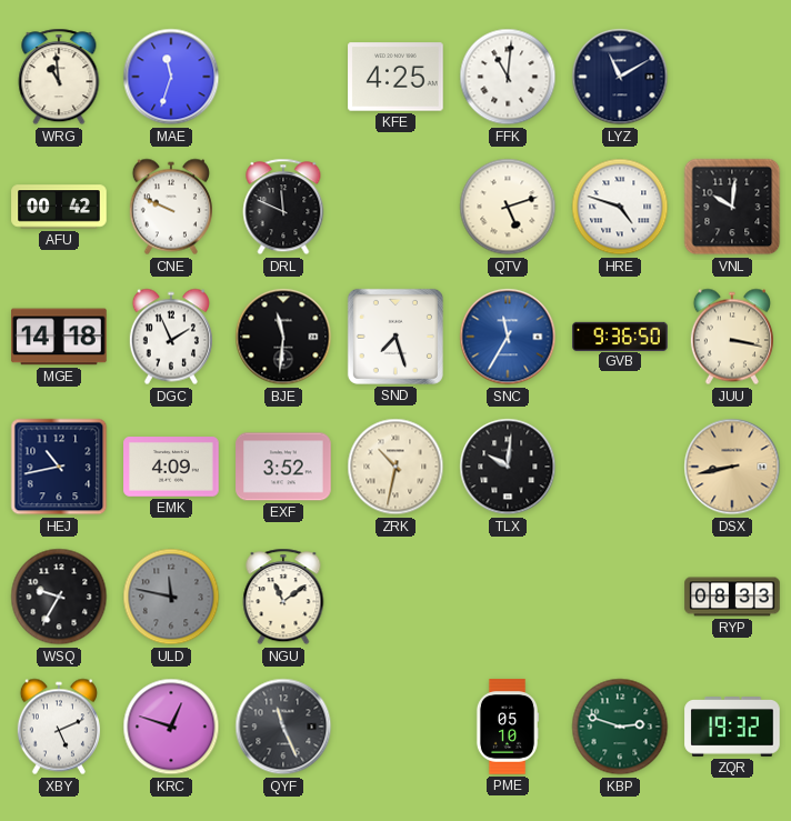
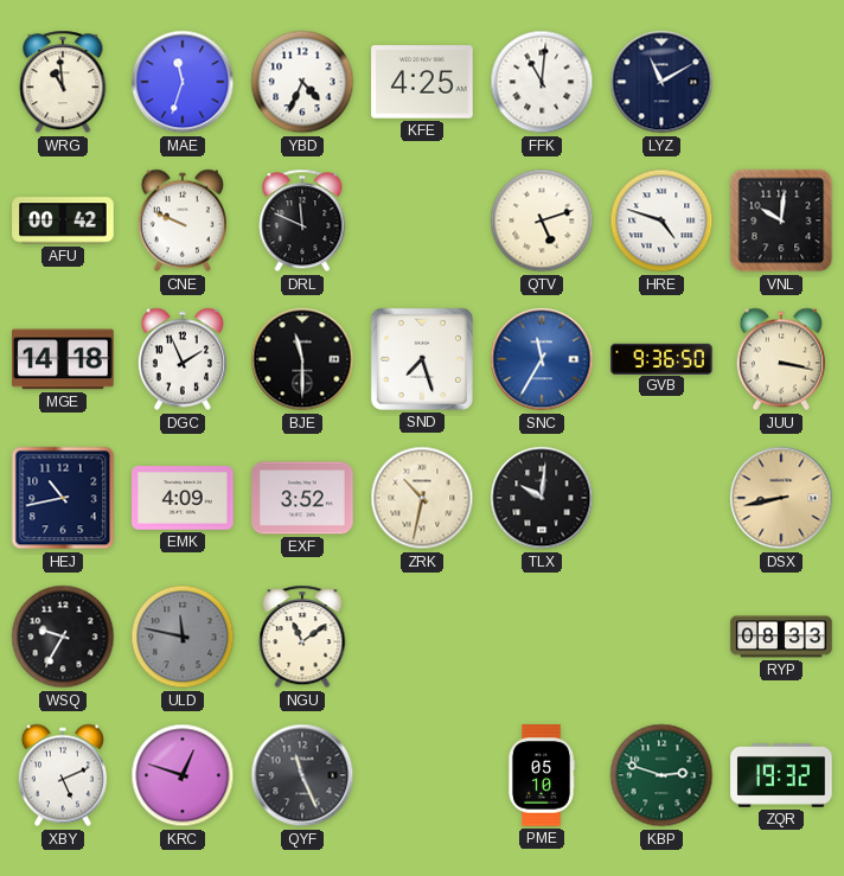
YBD: none -> 4:34
BJE: 11:31 -> 11:30
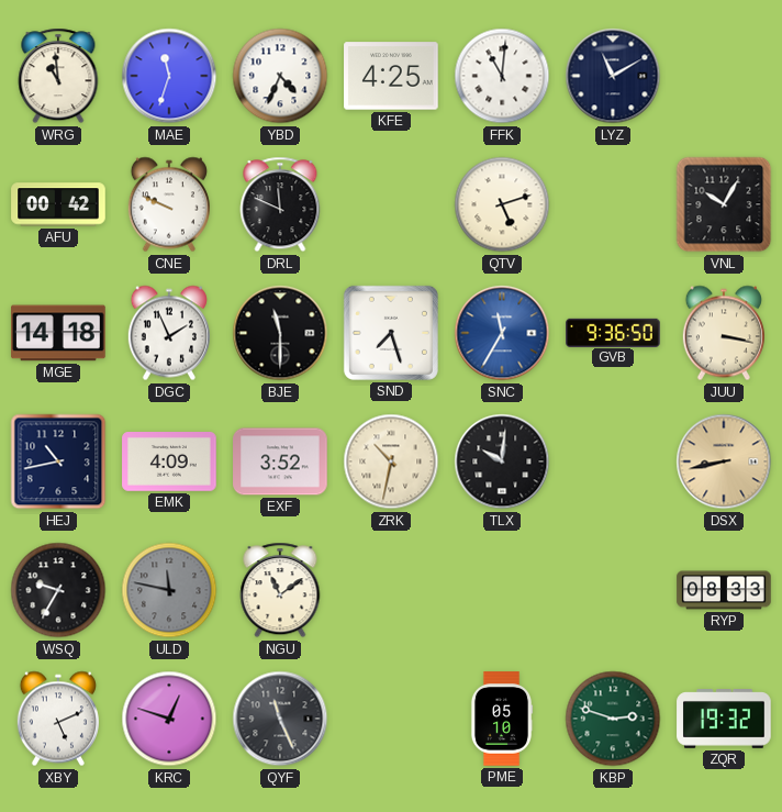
HRE: 4:48 -> none
VNL: 10:01 -> 10:05
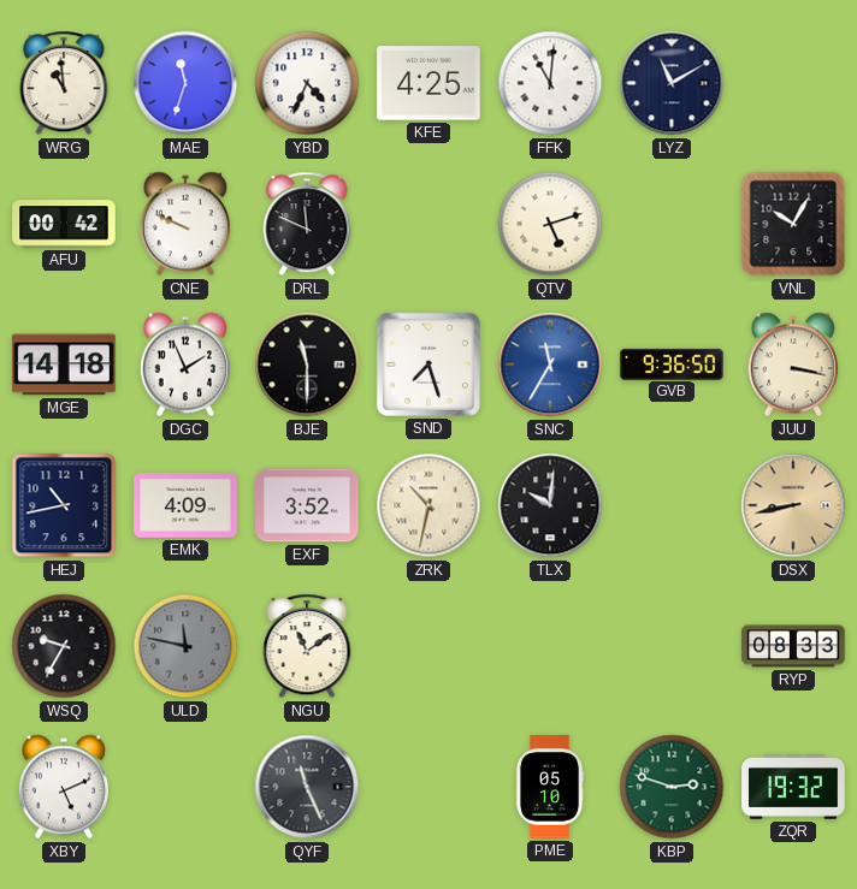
KRC: 12:48 -> none
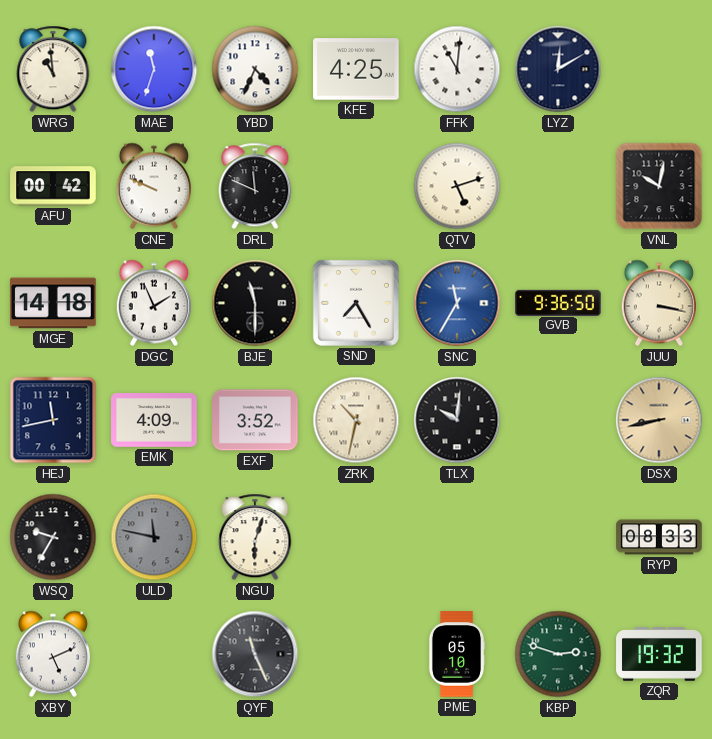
LYZ: 11:10 -> 12:10
VNL: 10:05 -> 10:02
SND: 7:27 -> 7:25
HEJ: 10:43 -> 11:43
NGU: 11:09 -> 6:03
